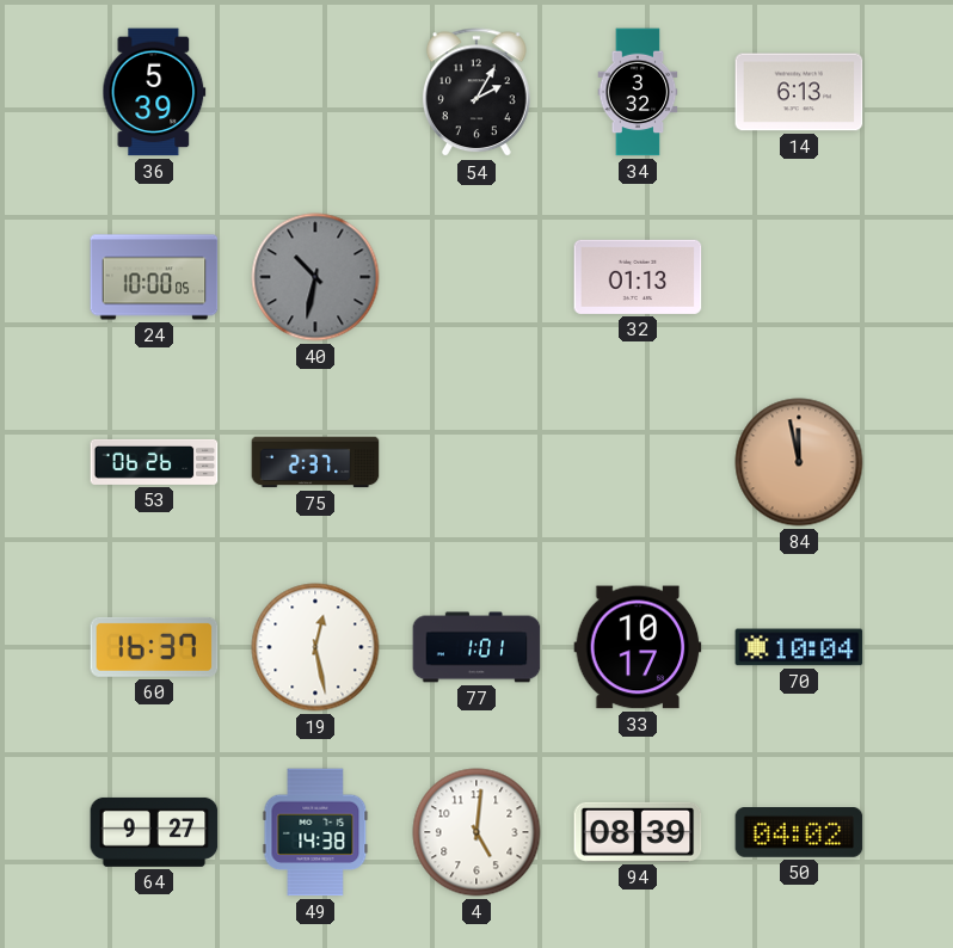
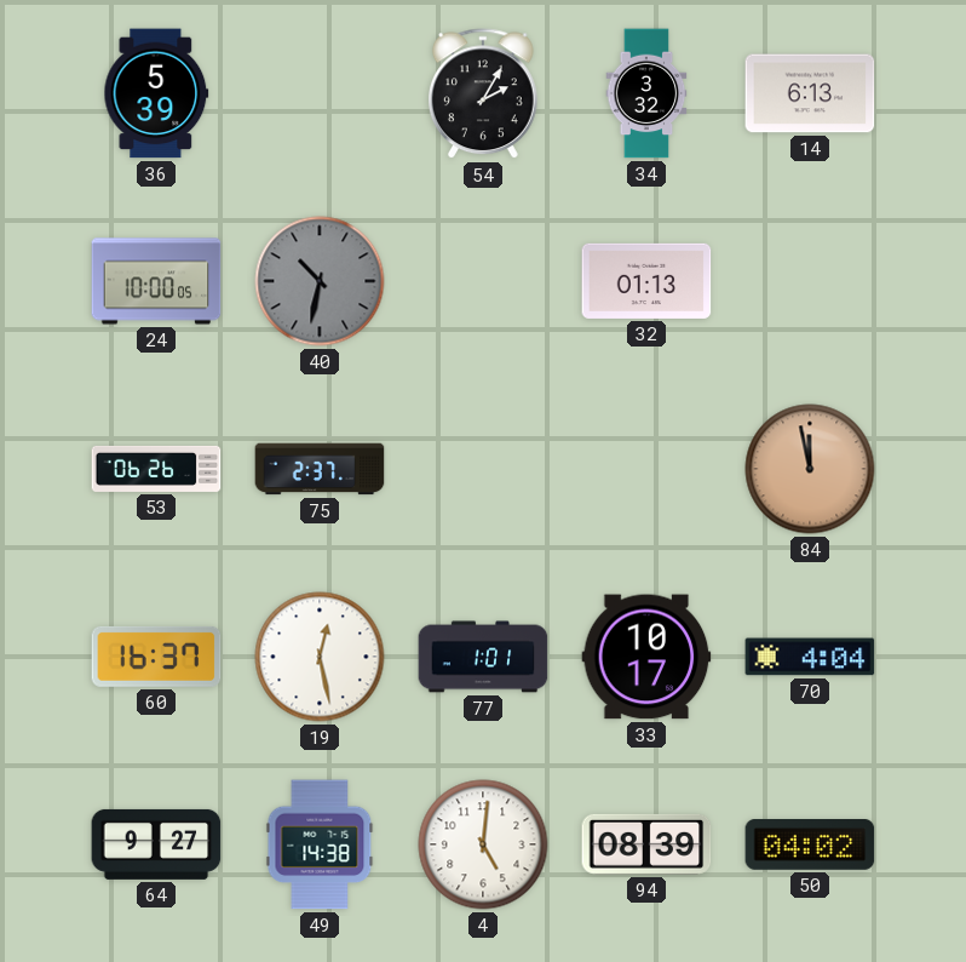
70: 10:04 -> 4:04
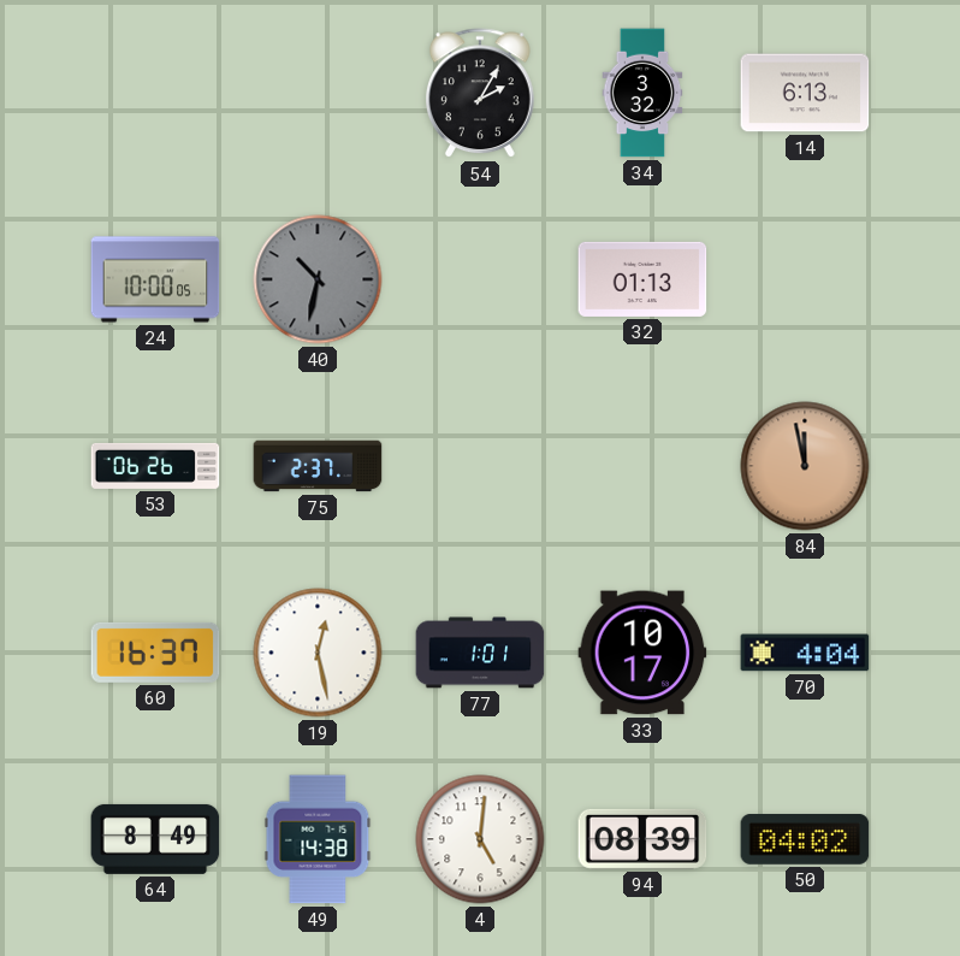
36: 5:39 -> none
64: 9:27 -> 8:49
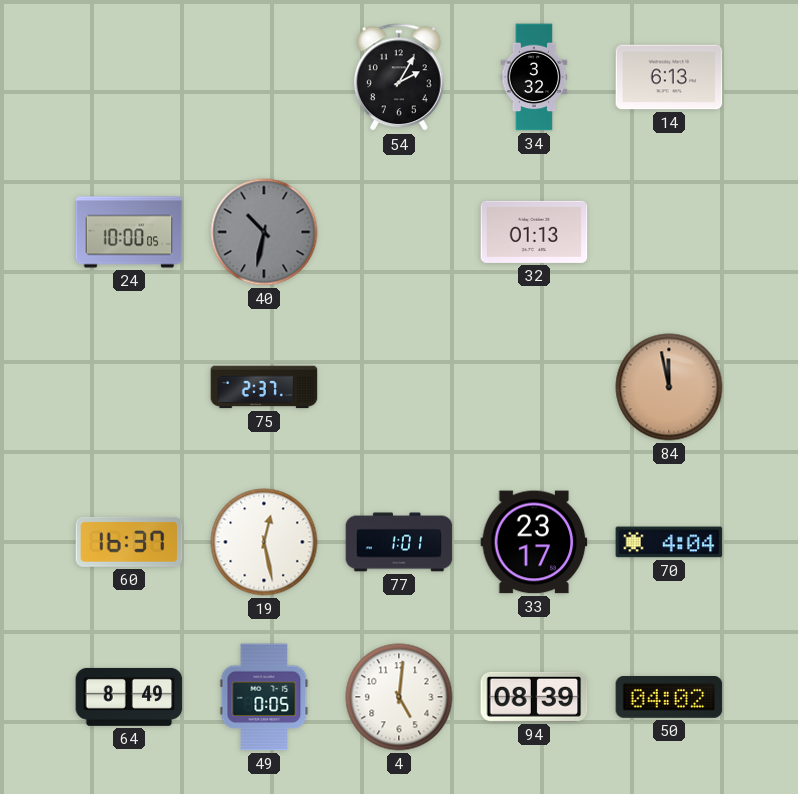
53: 06:26 -> none
33: 10:17 -> 23:17
49: 14:38 -> 0:05
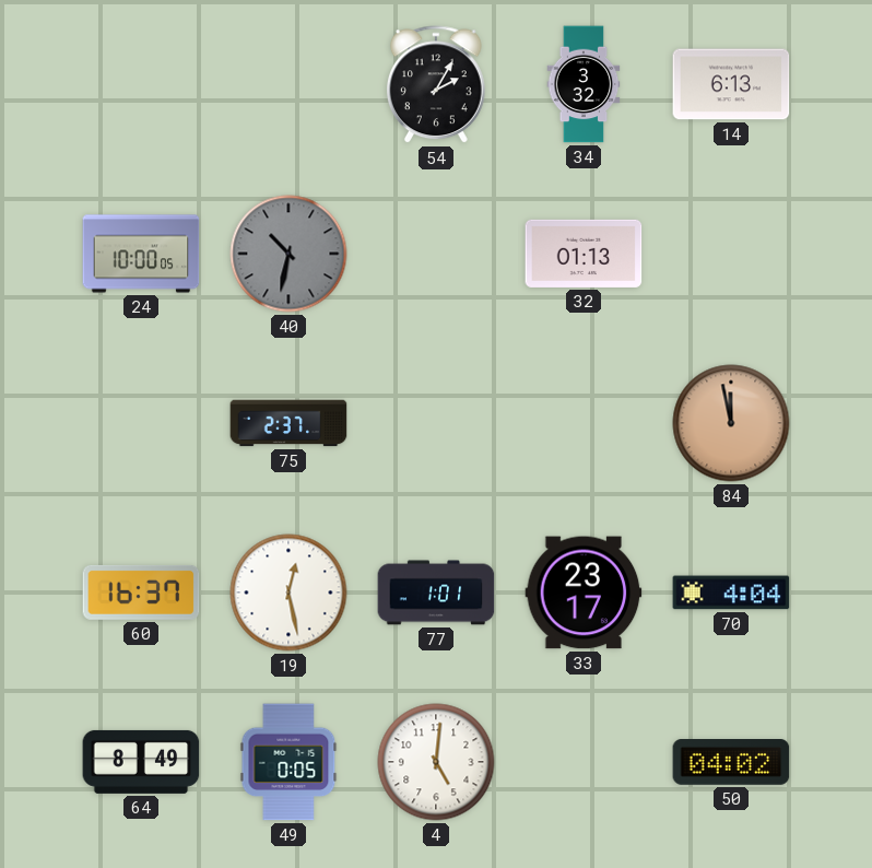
94: 08:39 -> none
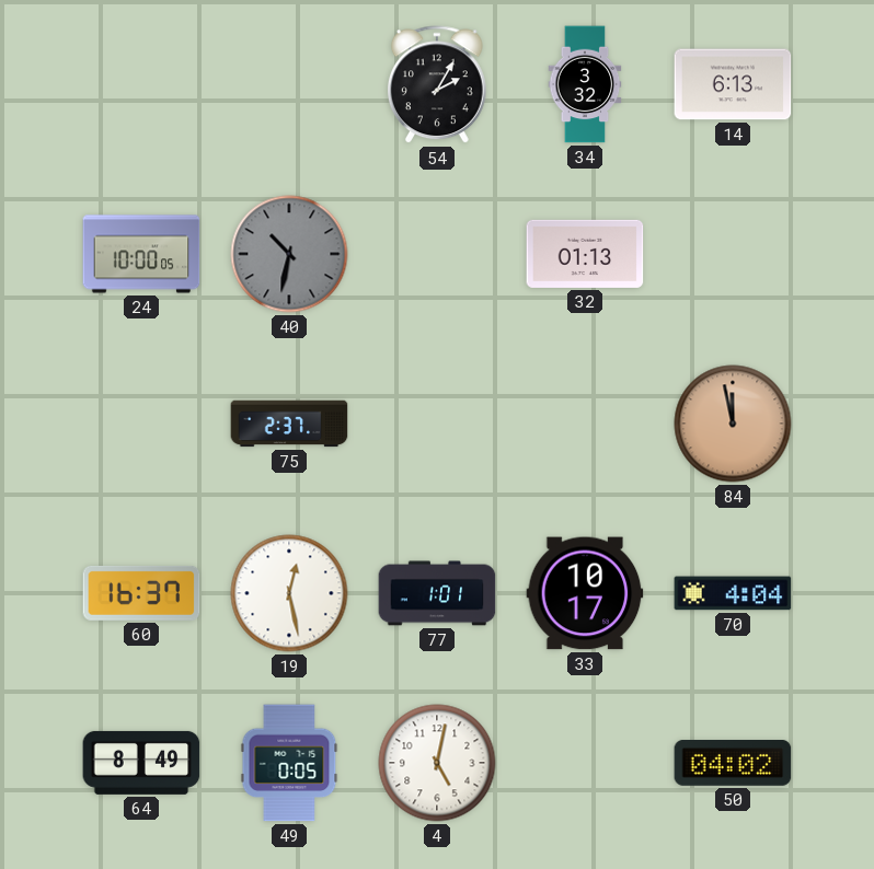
33: 23:17 -> 10:17
4: 5:01 -> 5:02
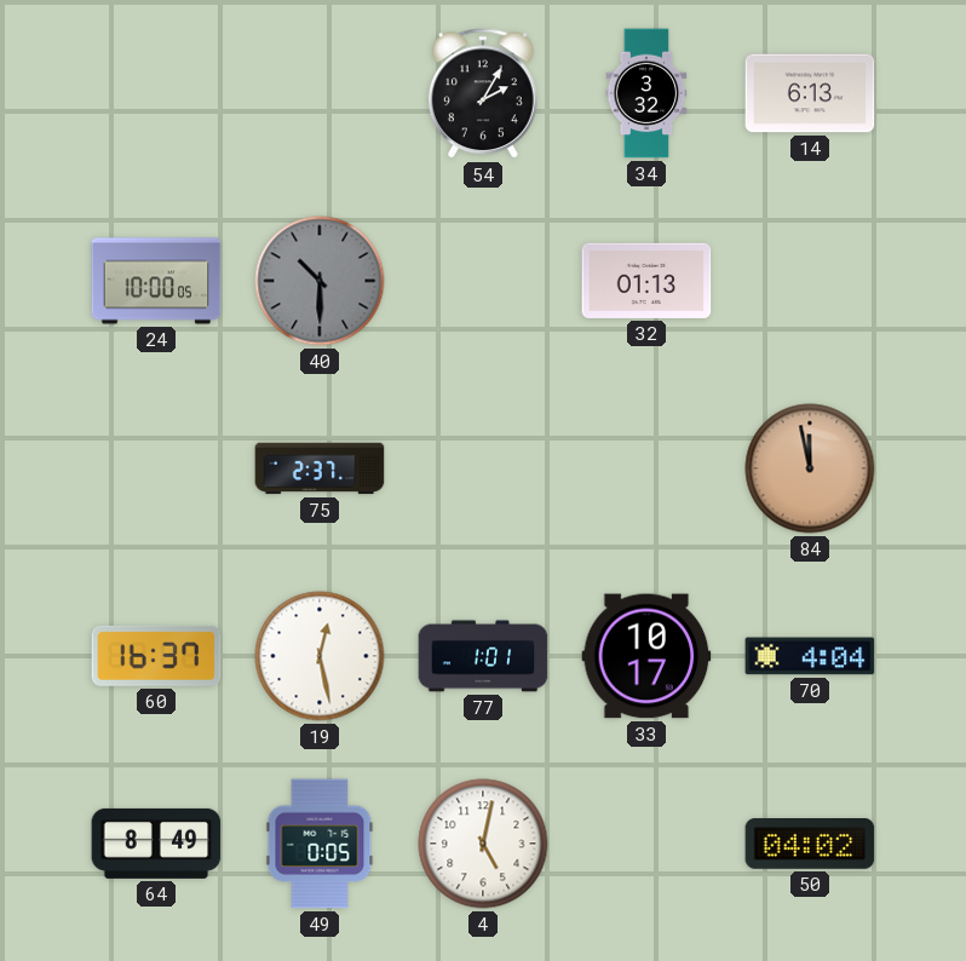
40: 10:32 -> 10:30
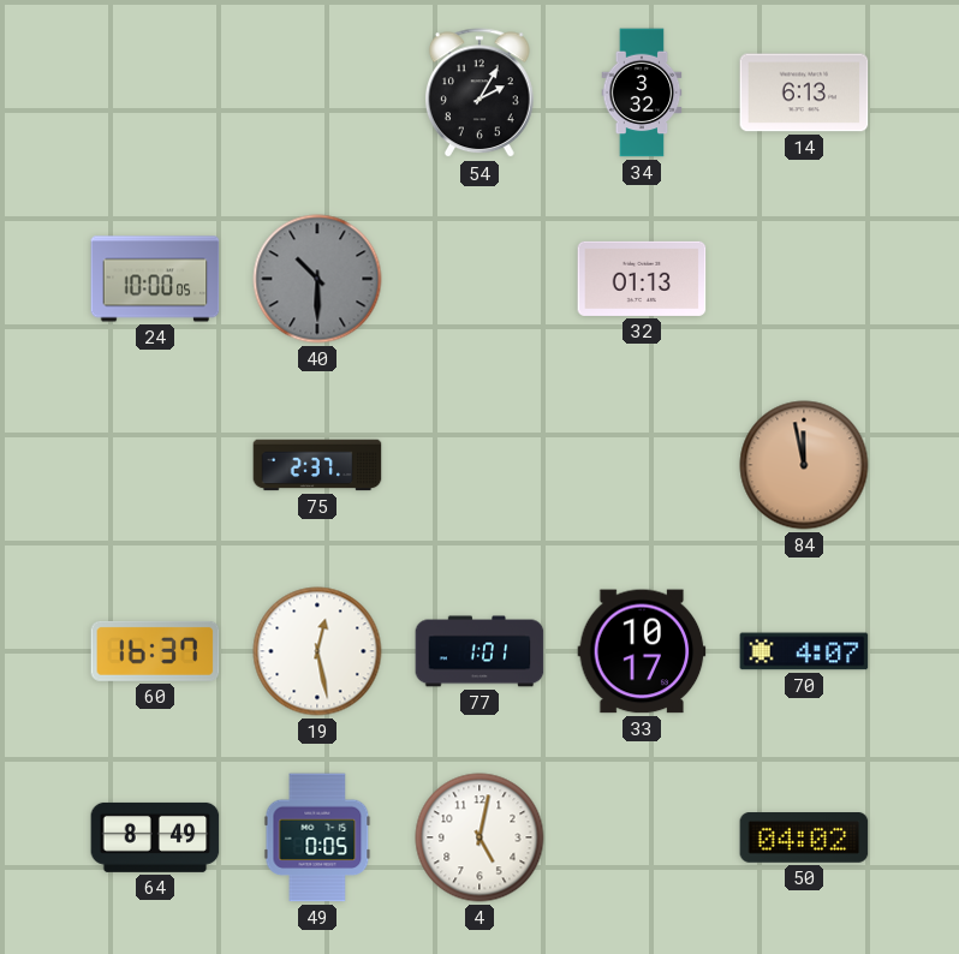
70: 4:04 -> 4:07
